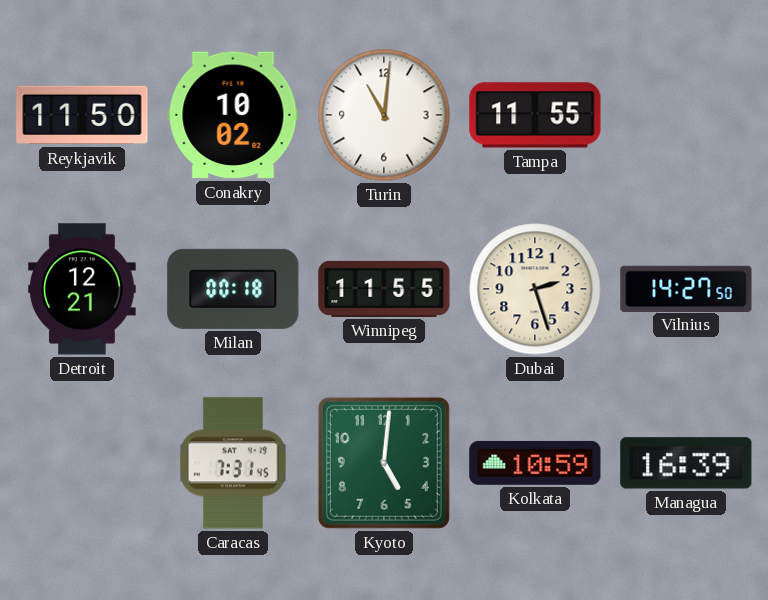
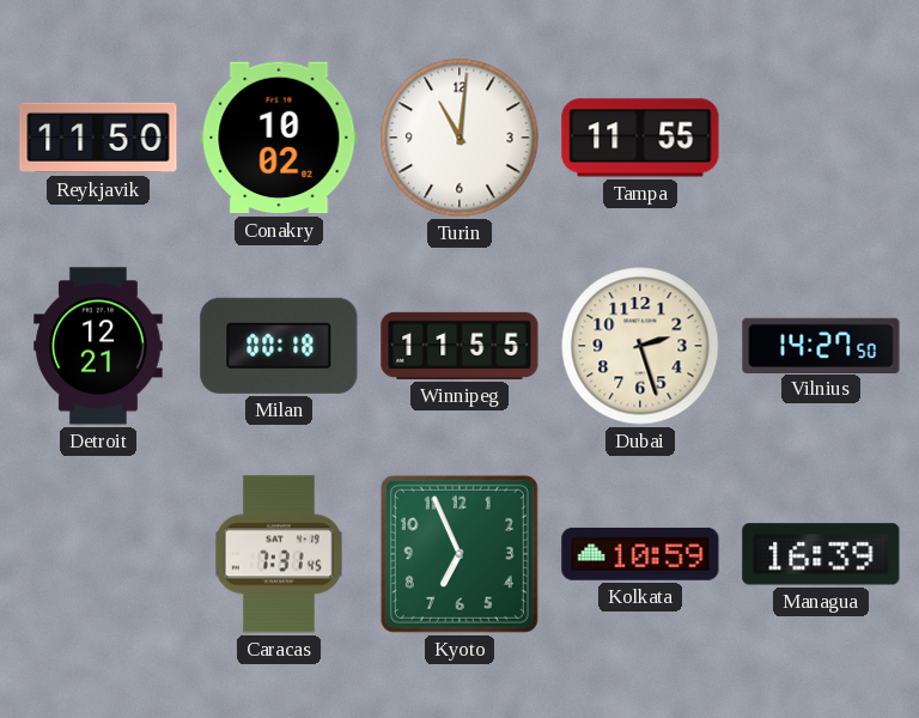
Kyoto: 5:01 -> 6:56
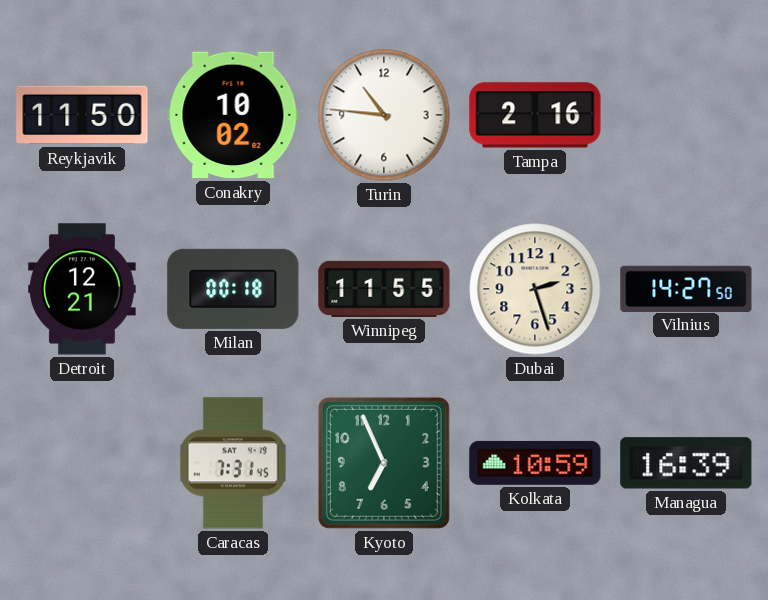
Turin: 11:01 -> 10:46
Tampa: 11:55 -> 2:16
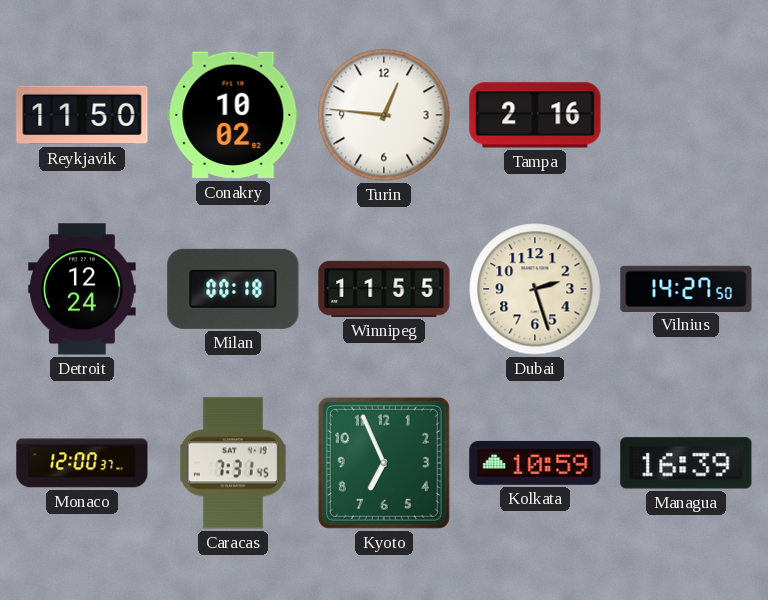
Turin: 10:46 -> 12:46
Detroit: 12:21 -> 12:24
Monaco: none -> 12:00
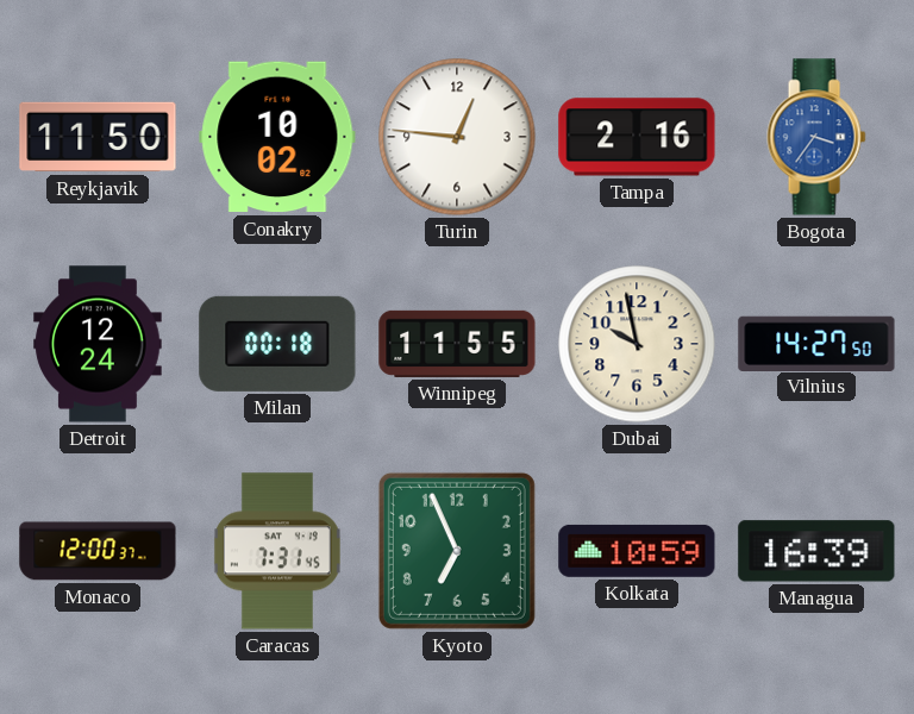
Bogota: none -> 3:36
Dubai: 2:27 -> 9:58
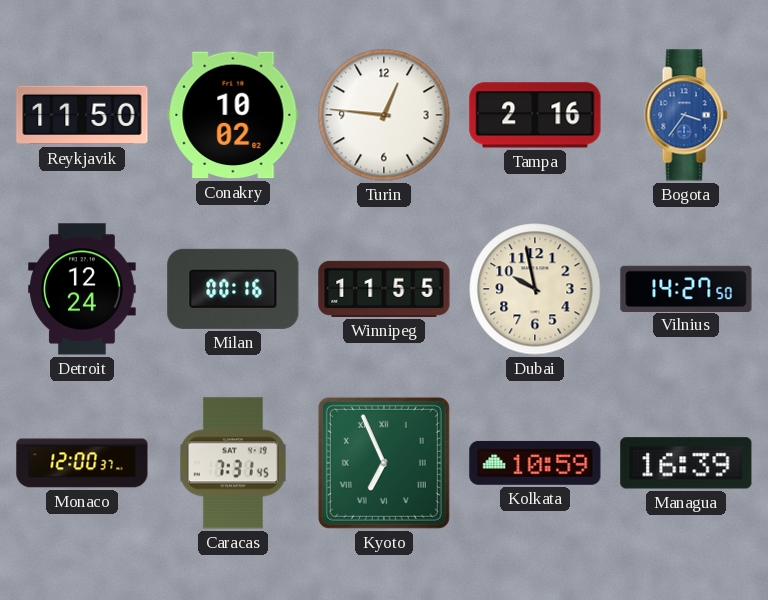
Milan: 00:18 -> 00:16
Kyoto numerals: Arabic -> Roman
